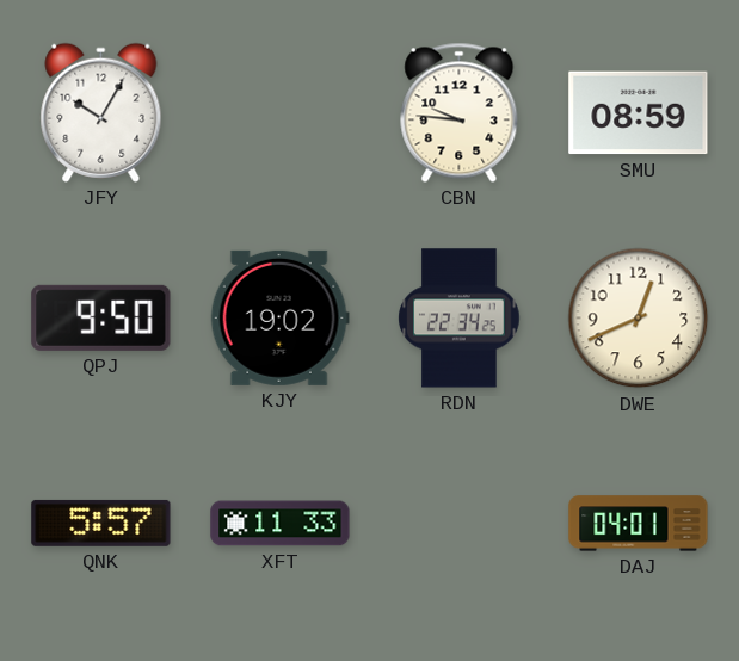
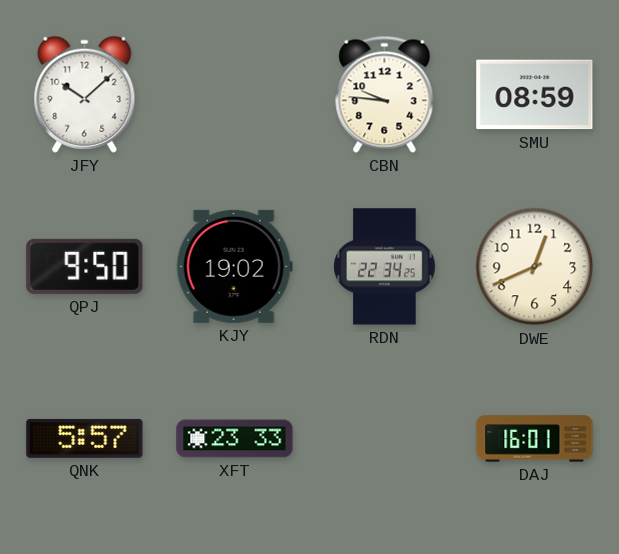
JFY: 10:05 -> 10:08
XFT: 11:33 -> 23:33
DAJ: 04:01 -> 16:01
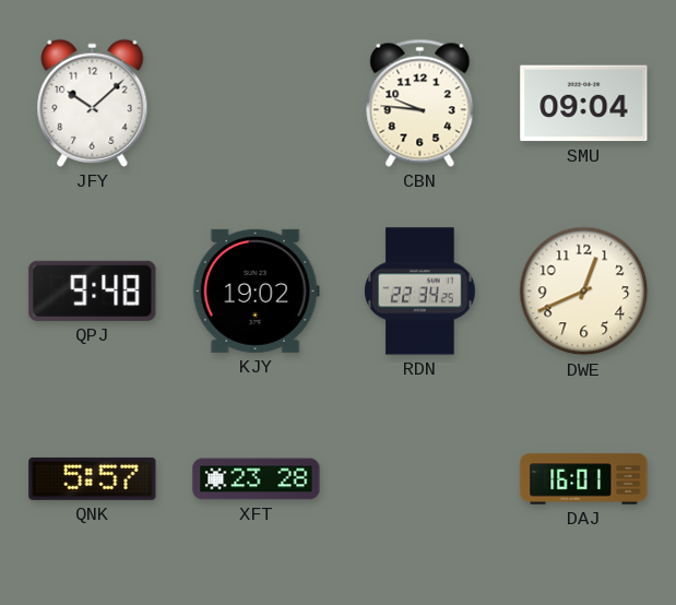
SMU: 08:59 -> 09:04
QPJ: 9:50 -> 9:48
XFT: 23:33 -> 23:28
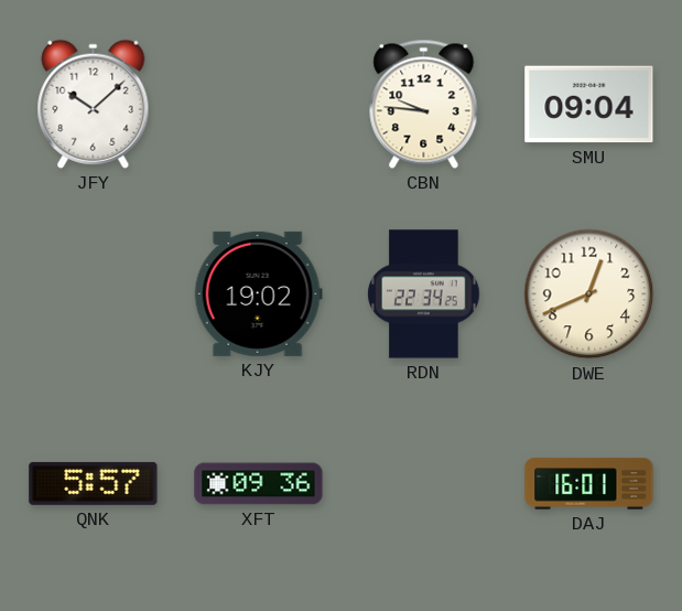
QPJ: 9:48 -> none
XFT: 23:28 -> 09:36
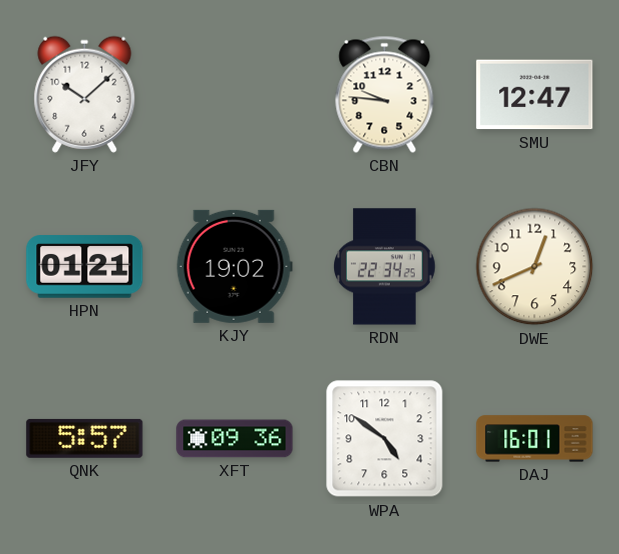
SMU: 09:04 -> 12:47
HPN: none -> 01:21
WPA: none -> 4:51
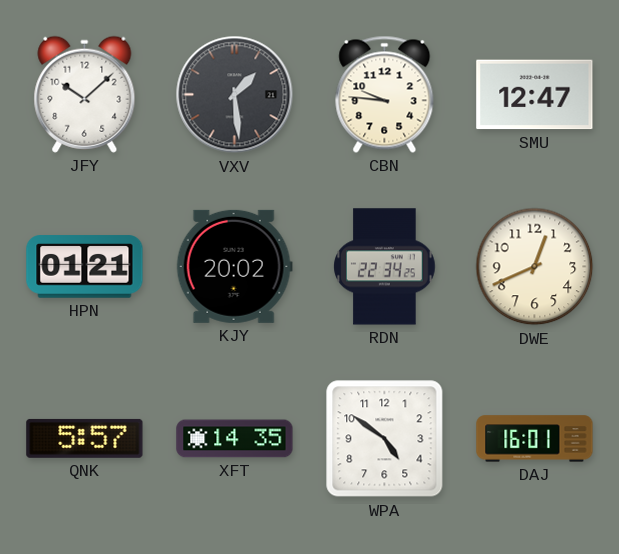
VXV: none -> 1:29
KJY: 19:02 -> 20:02
XFT: 09:36 -> 14:35
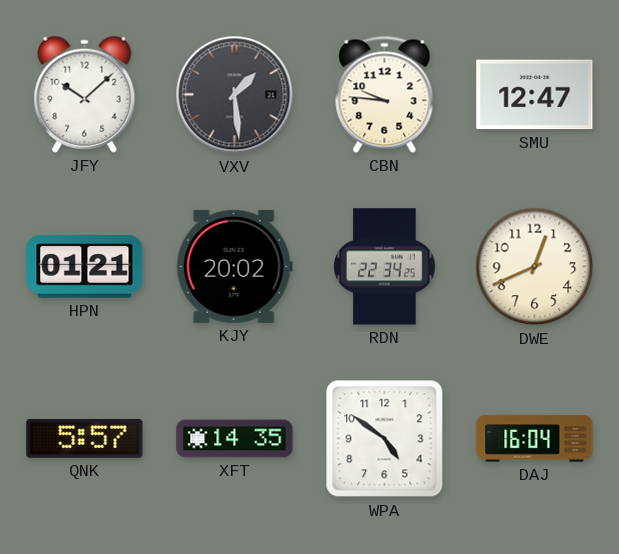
DAJ: 16:01 -> 16:04
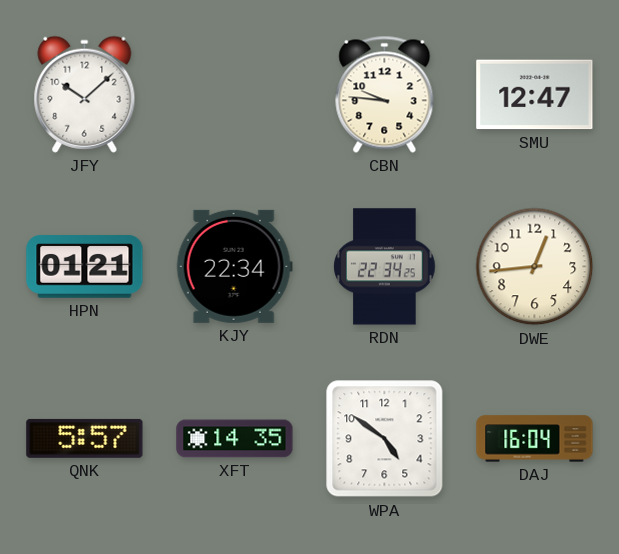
VXV: 1:29 -> none
KJY: 20:02 -> 22:34
DWE: 12:41 -> 12:44
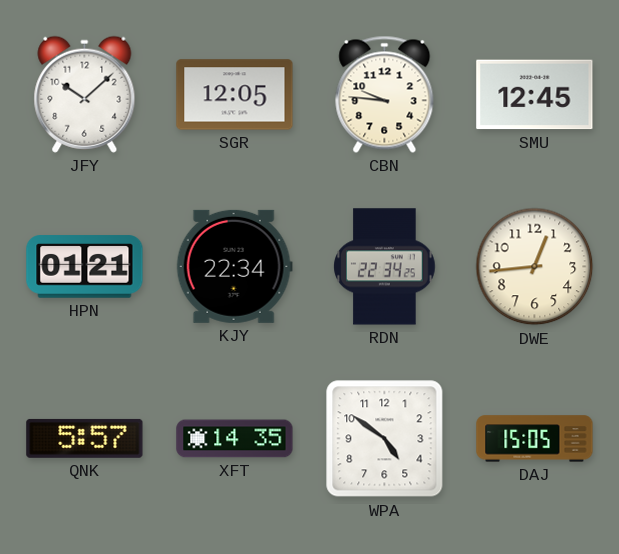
SGR: none -> 12:05
SMU: 12:47 -> 12:45
DAJ: 16:04 -> 15:05
